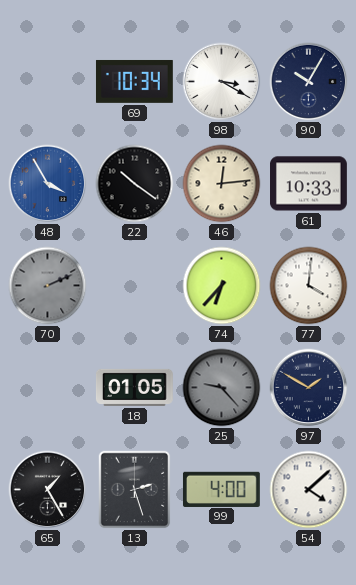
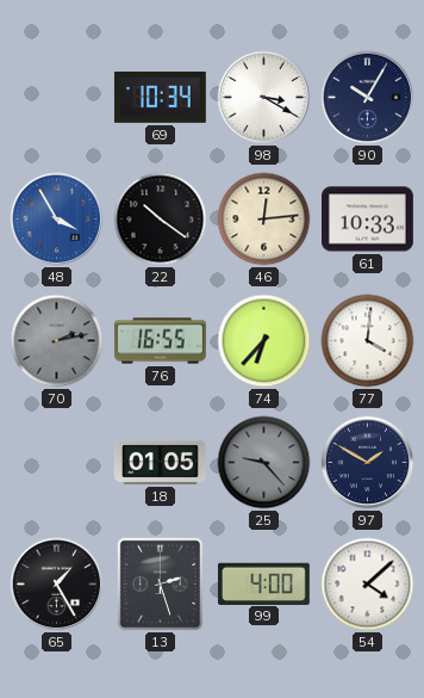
70: 2:11 -> 2:13
76: none -> 16:55
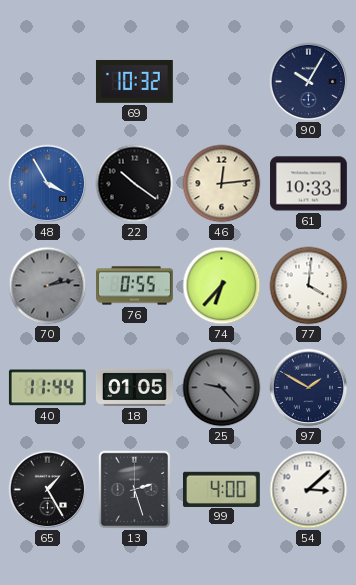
69: 10:34 -> 10:32
98: 3:20 -> none
76: 16:55 -> 0:55
40: none -> 11:44
54: 4:08 -> 3:08
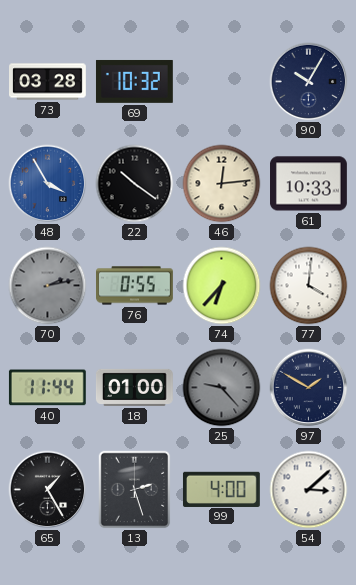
73: none -> 03:28
18: 01:05 -> 01:00
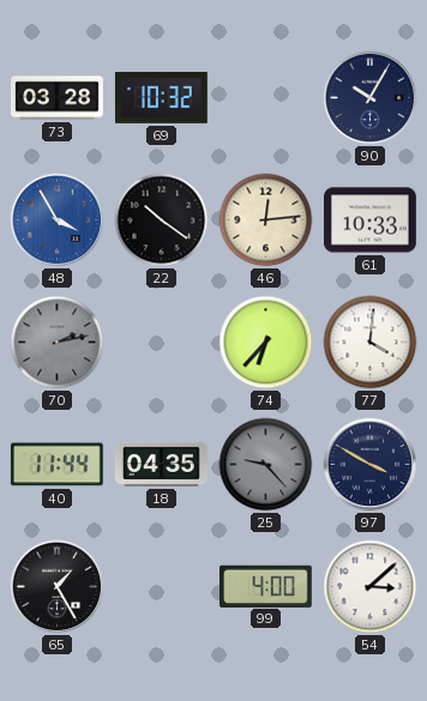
76: 0:55 -> none
18: 01:00 -> 04:35
97: 1:50 -> 3:50
13: 2:27 -> none
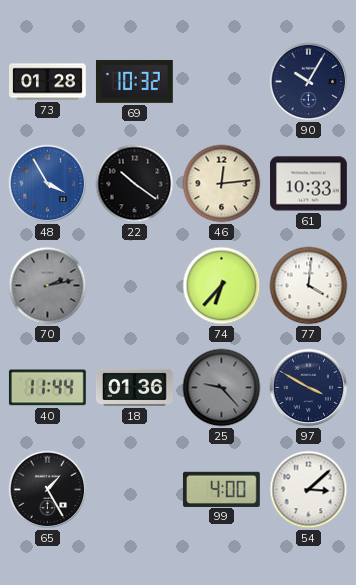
73: 03:28 -> 01:28
18: 04:35 -> 01:36
